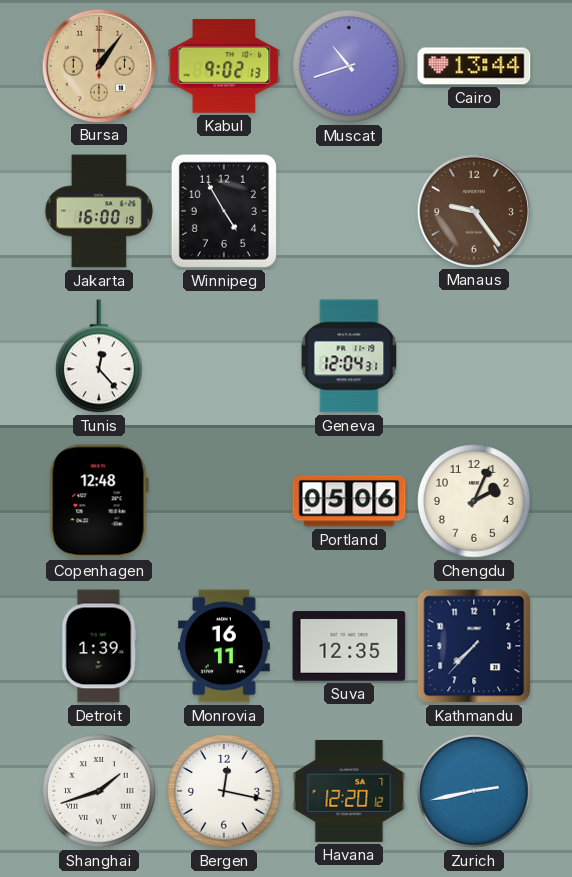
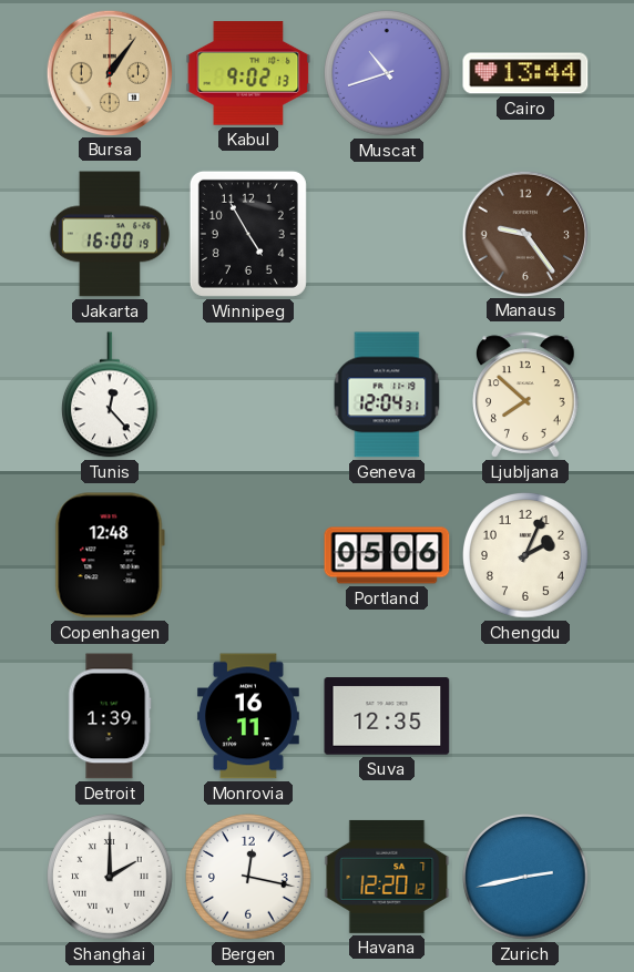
Ljubljana: none -> 7:52
Kathmandu: 7:37 -> none
Shanghai: 1:42 -> 2:00
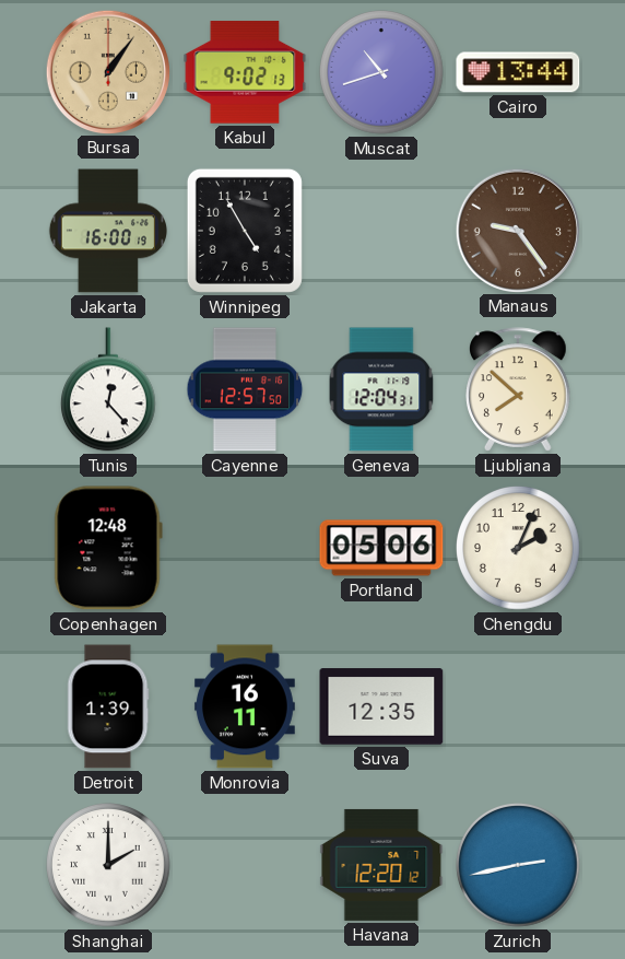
Cayenne: none -> 12:57
Bergen: 12:17 -> none
